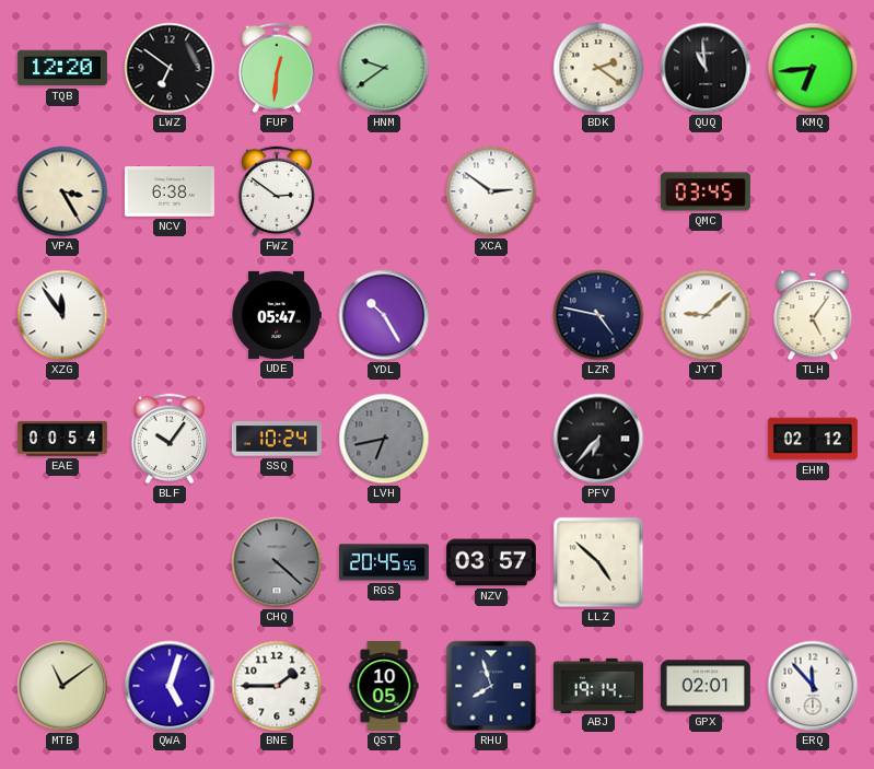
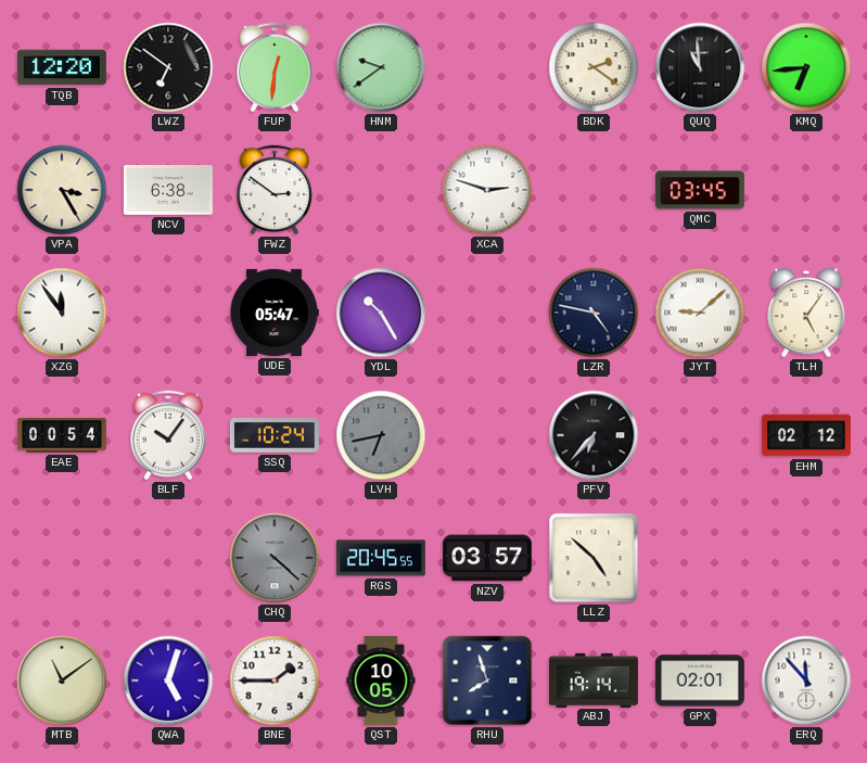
XCA: 2:51 -> 2:48
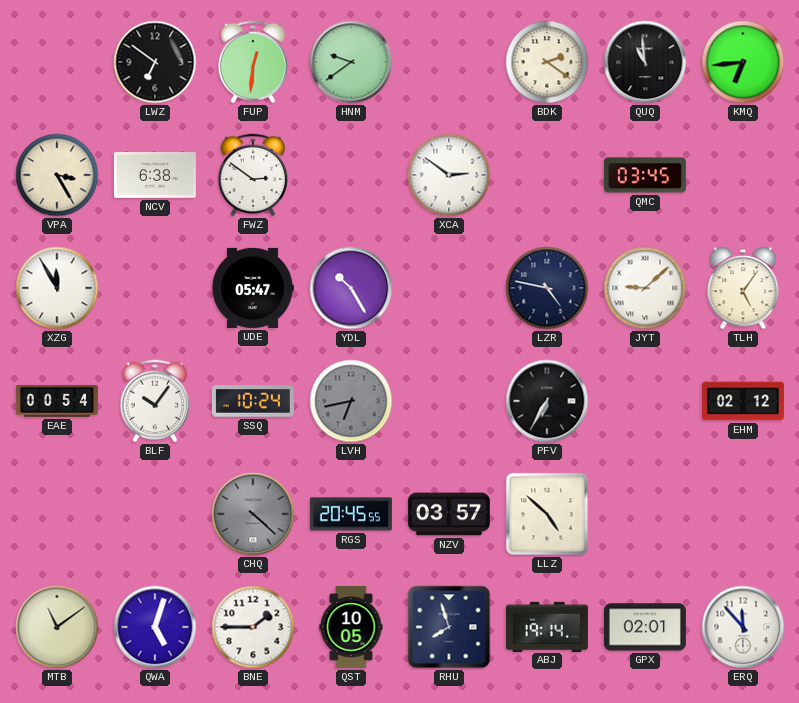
TQB: 12:20 -> none
XCA: 2:48 -> 2:51
XZG: 11:54 -> 11:55
PFV: 6:37 -> 6:35
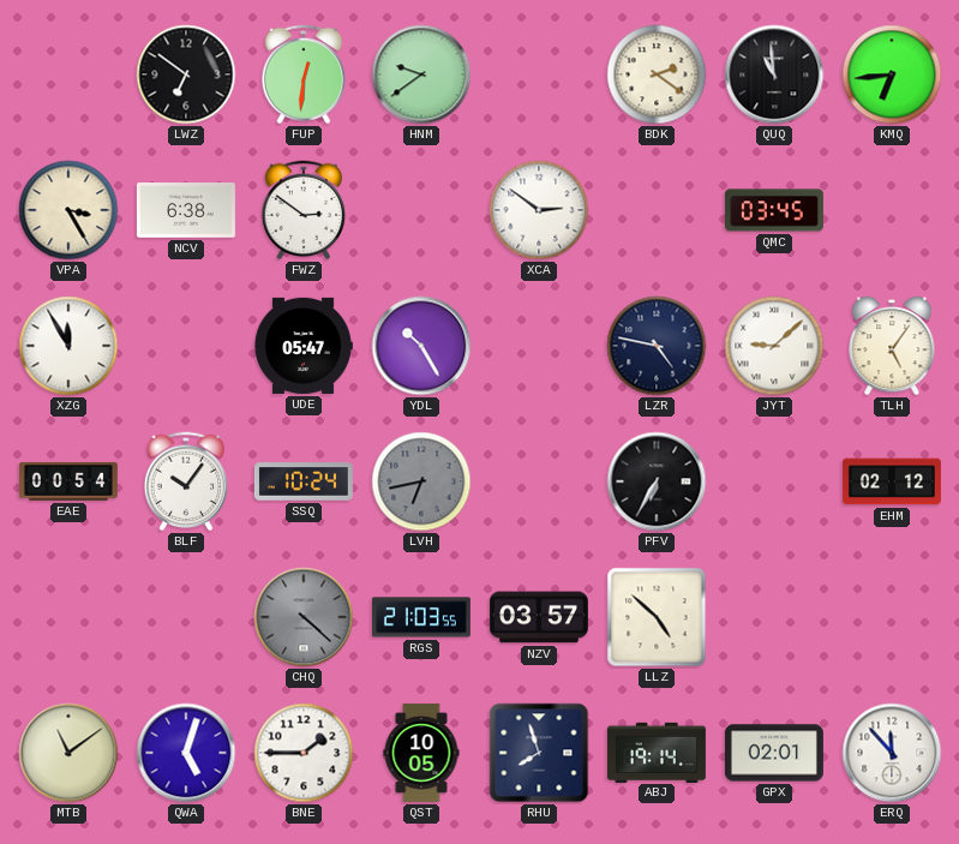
RGS: 20:45 -> 21:03
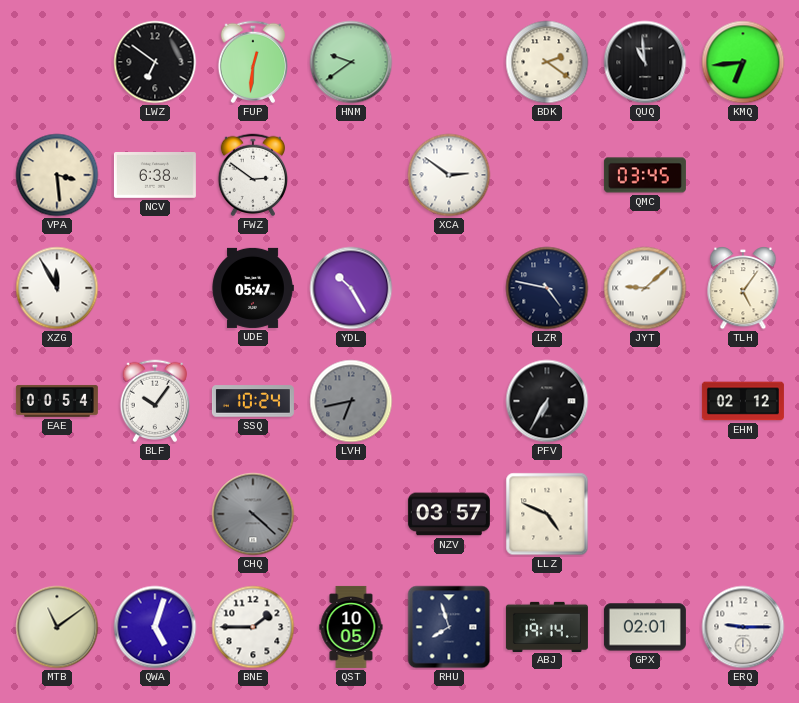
VPA: 3:25 -> 3:29
RGS: 21:03 -> none
LLZ: 4:52 -> 4:49
ERQ: 11:53 -> 9:15
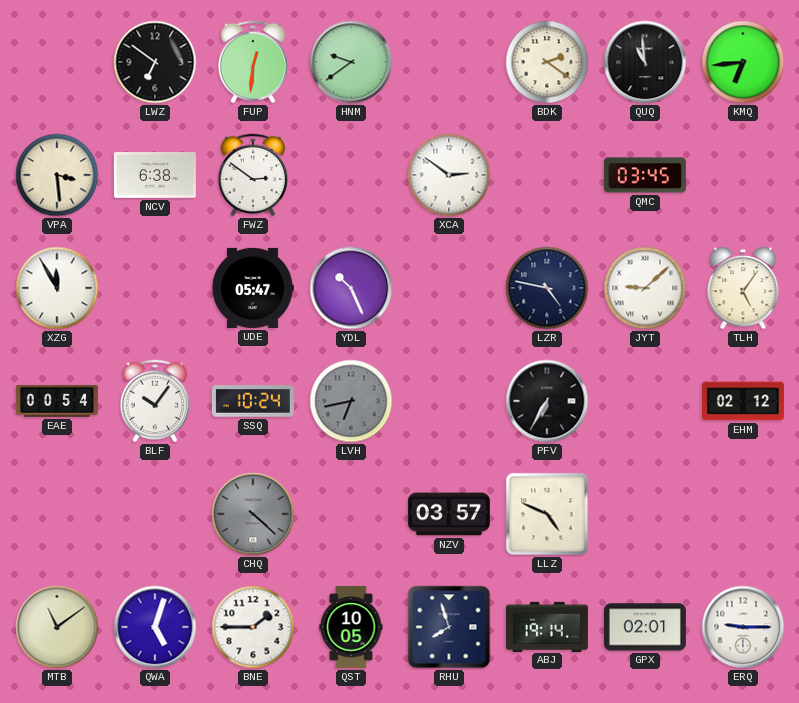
YDL: 10:25 -> 10:26
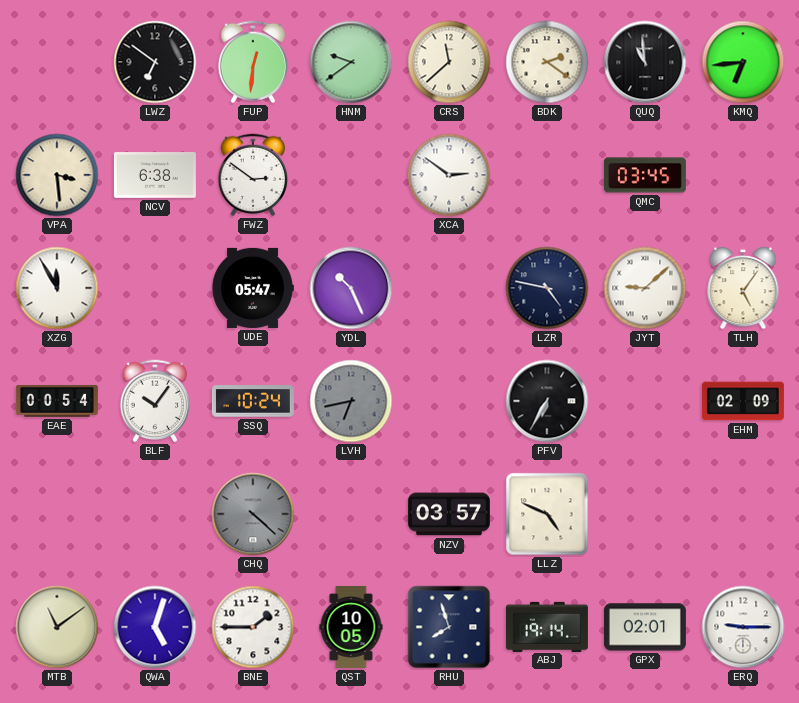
CRS: none -> 11:38
EHM: 02:12 -> 02:09
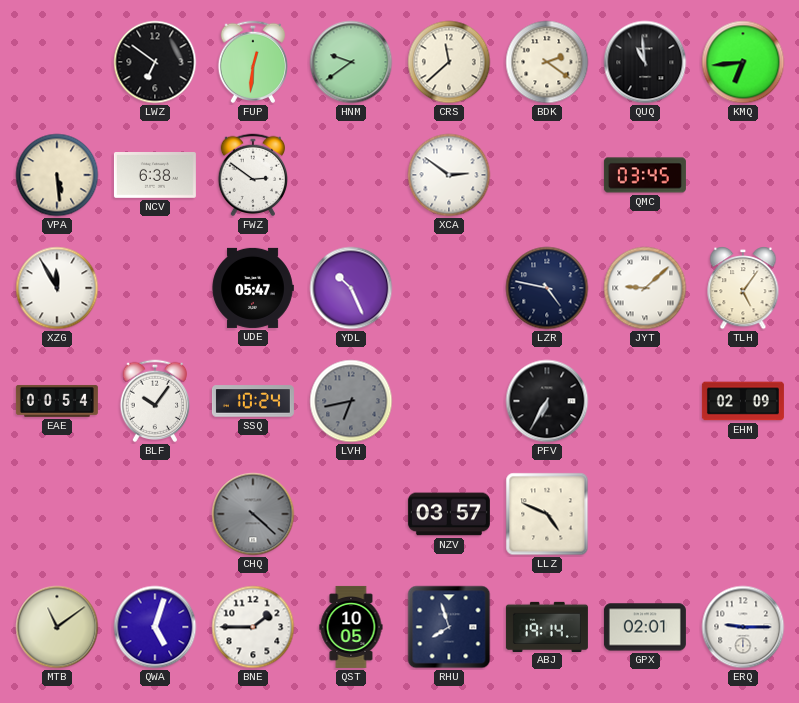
VPA: 3:29 -> 5:29
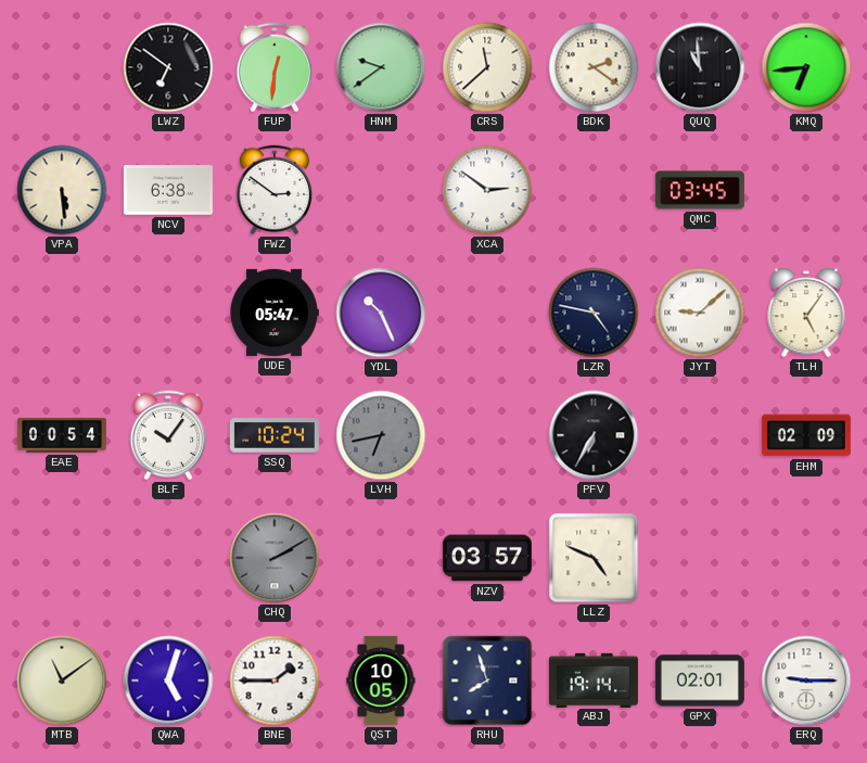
XZG: 11:55 -> none
CHQ: 4:22 -> 2:10
